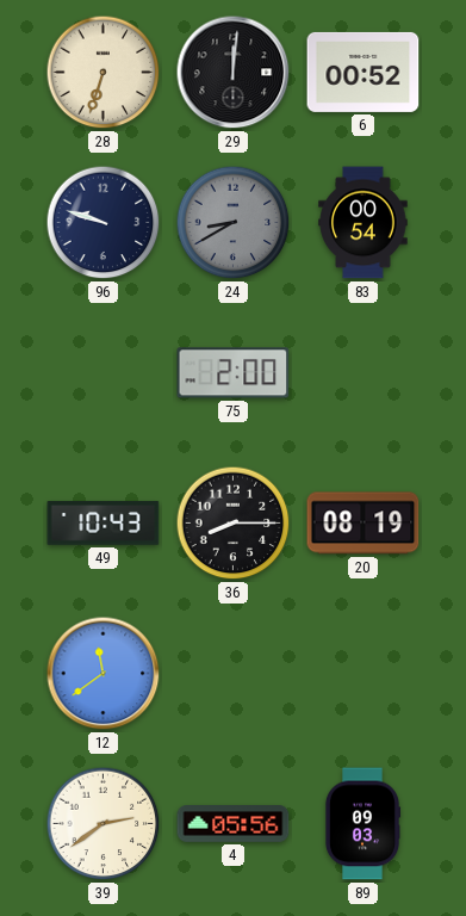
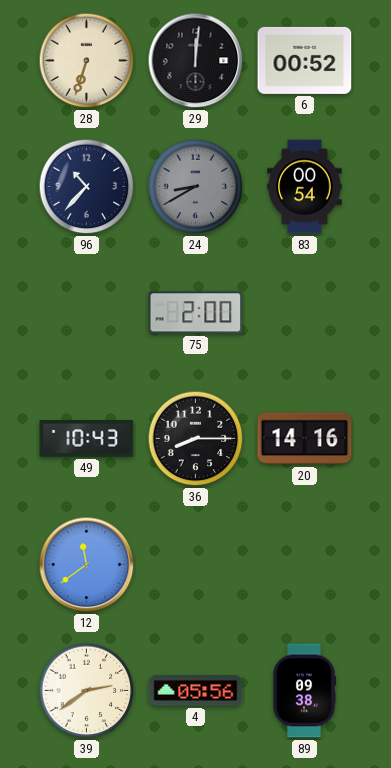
96: 9:48 -> 10:37
20: 08:19 -> 14:16
89: 09:03 -> 09:38
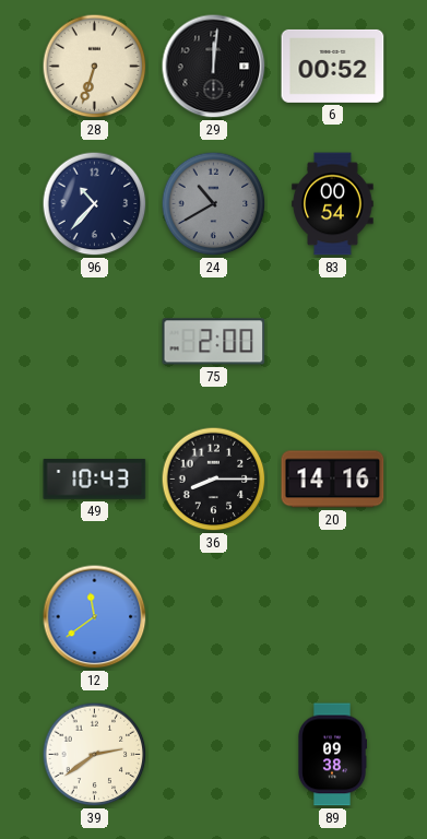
24: 8:40 -> 10:40
4: 05:56 -> none
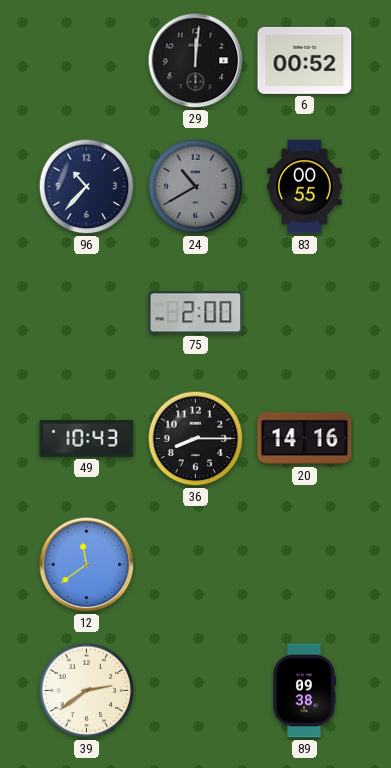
28: 6:33 -> none
83: 00:54 -> 00:55
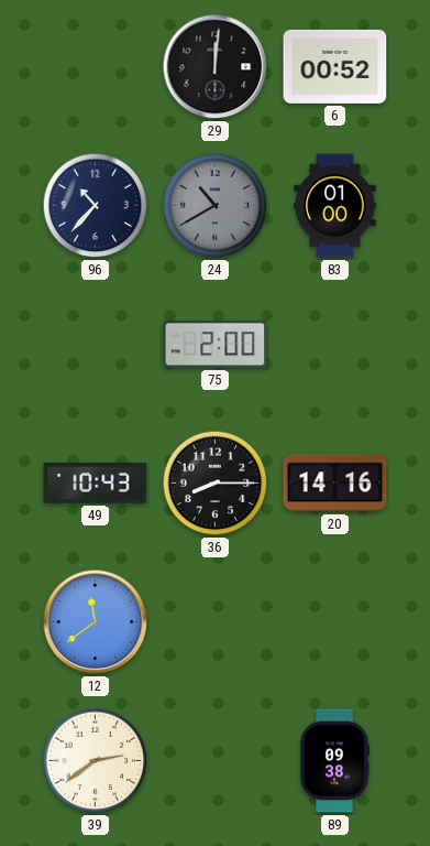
83: 00:55 -> 01:00
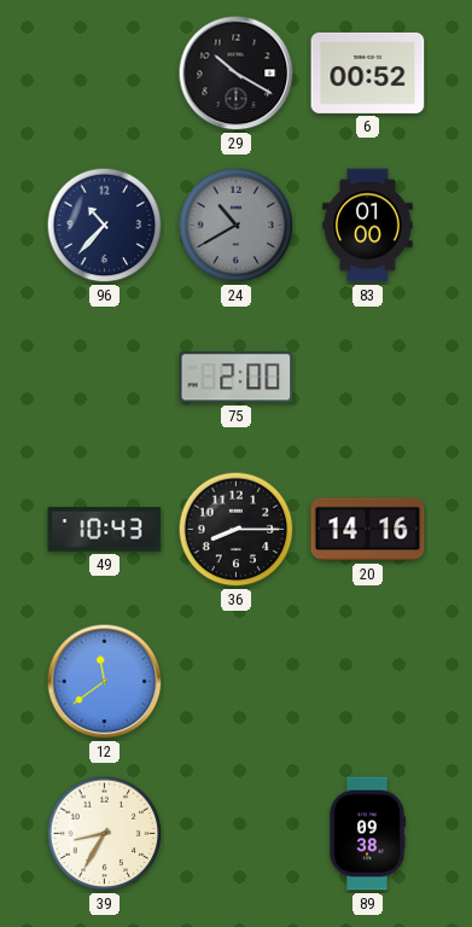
29: 12:01 -> 10:20
39: 2:39 -> 8:35
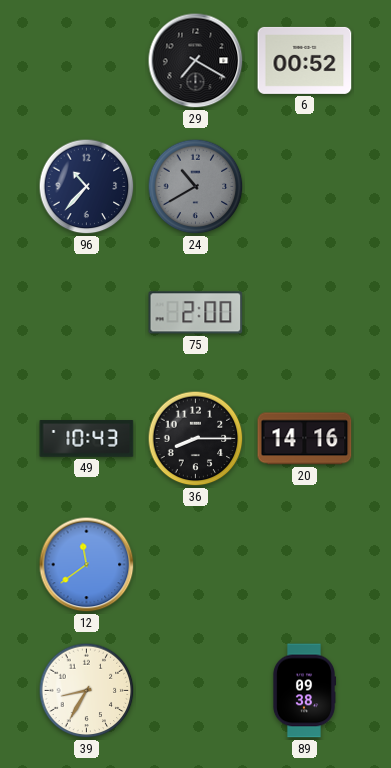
29: 10:20 -> 7:20
83: 01:00 -> none
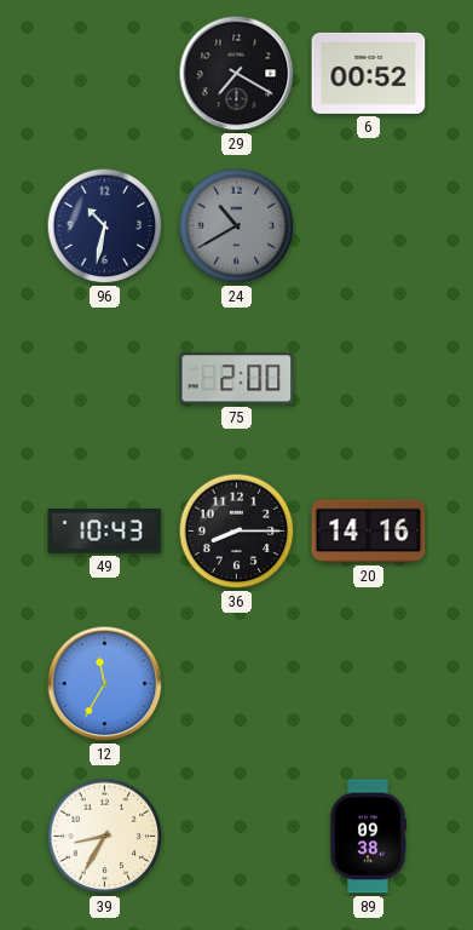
96: 10:37 -> 10:32
12: 11:39 -> 11:35
